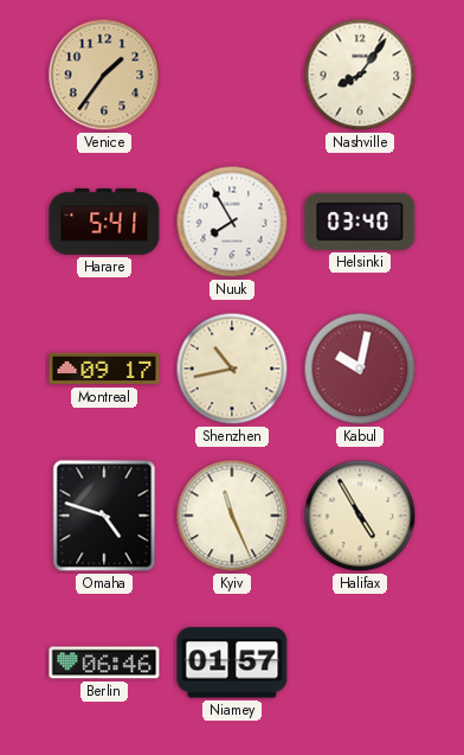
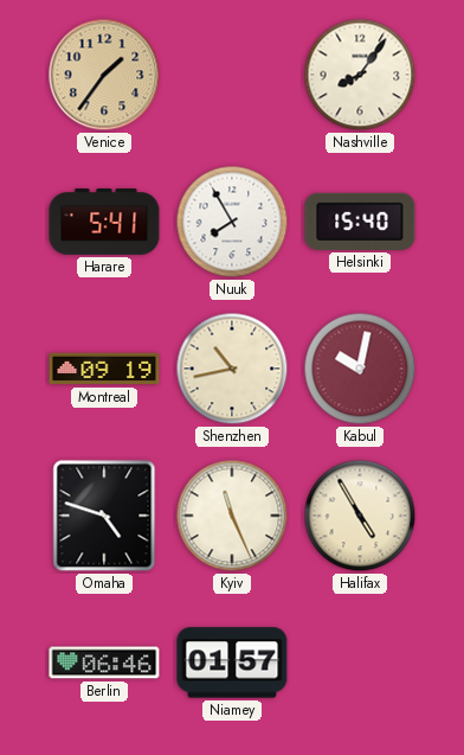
Helsinki: 03:40 -> 15:40
Montreal: 09:17 -> 09:19
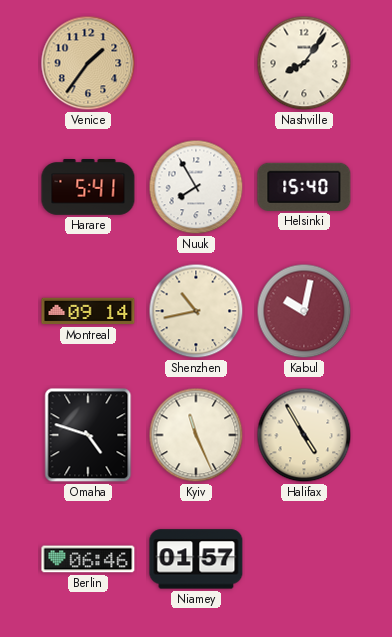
Montreal: 09:19 -> 09:14
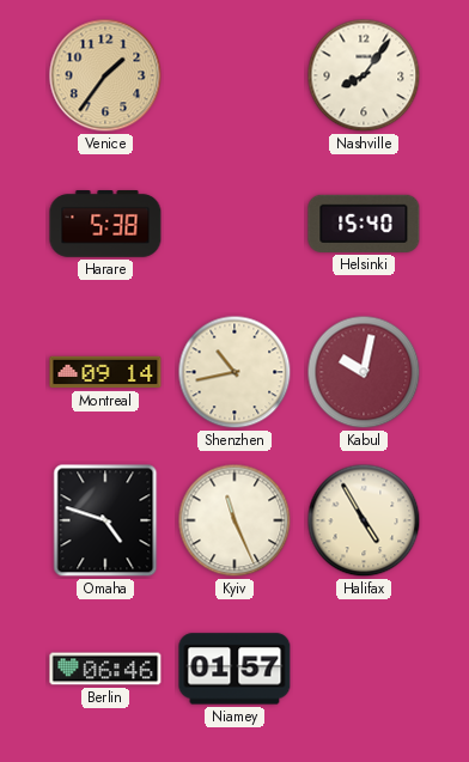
Harare: 5:41 -> 5:38
Nuuk: 7:55 -> none
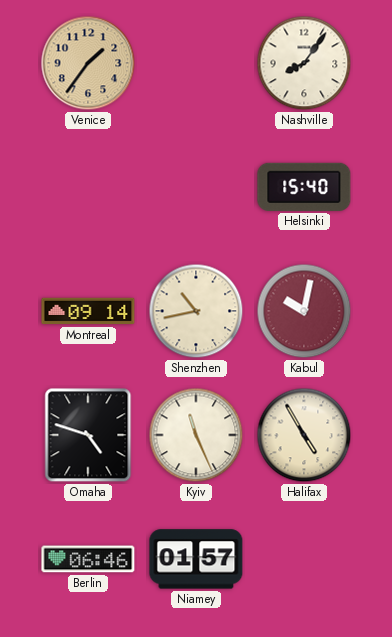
Harare: 5:38 -> none
